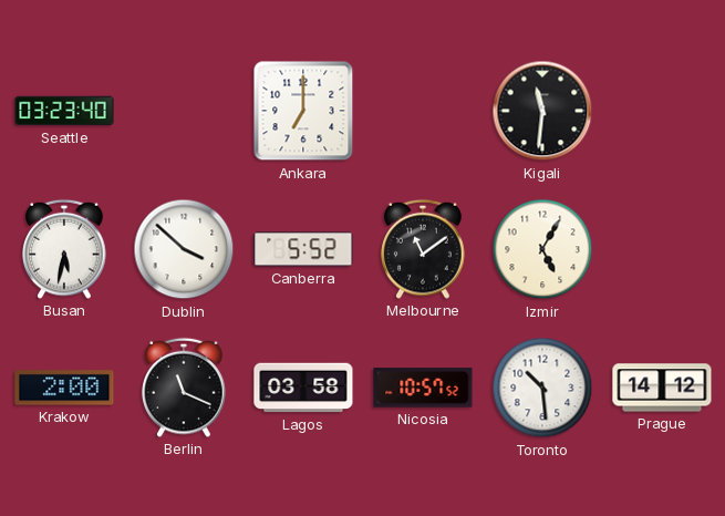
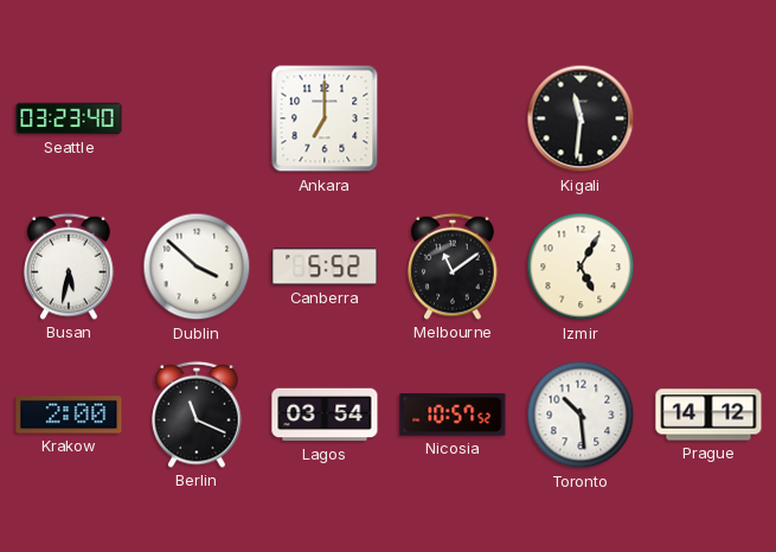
Lagos: 03:58 -> 03:54
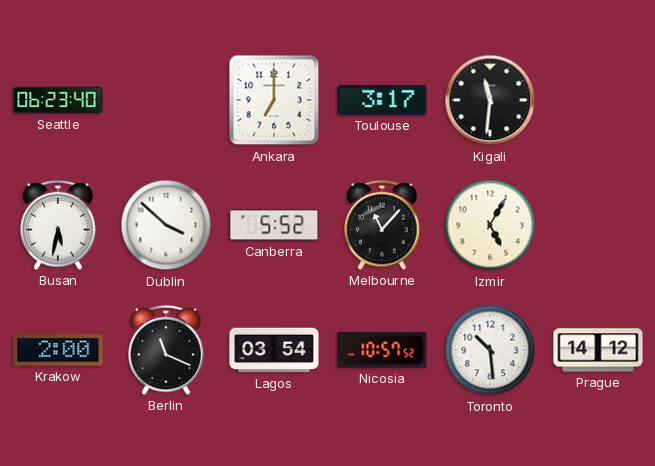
Seattle: 03:23 -> 06:23
Toulouse: none -> 3:17
Melbourne: 11:09 -> 11:07
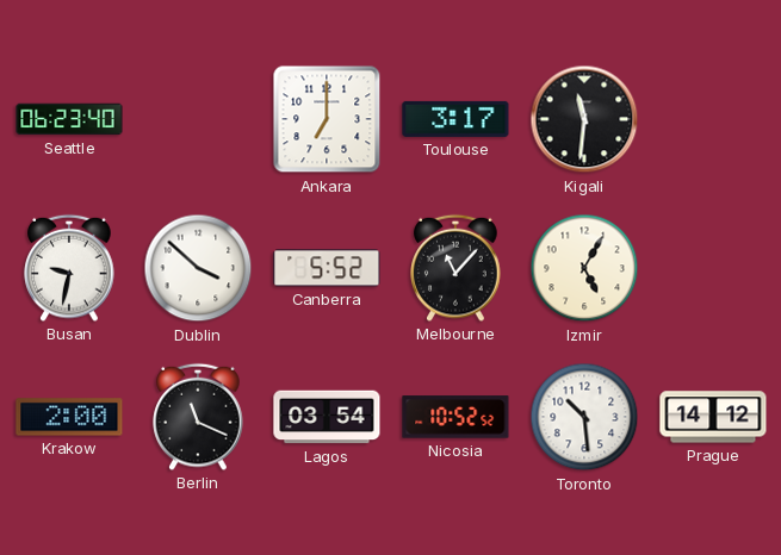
Busan: 5:32 -> 9:32
Nicosia: 10:57 -> 10:52
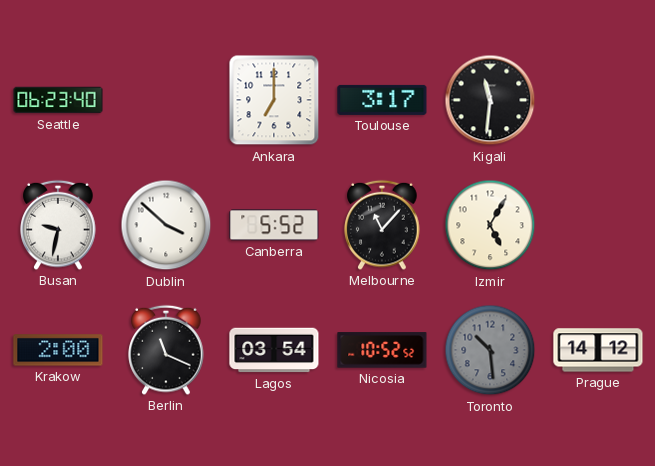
Toronto dial: white -> grey
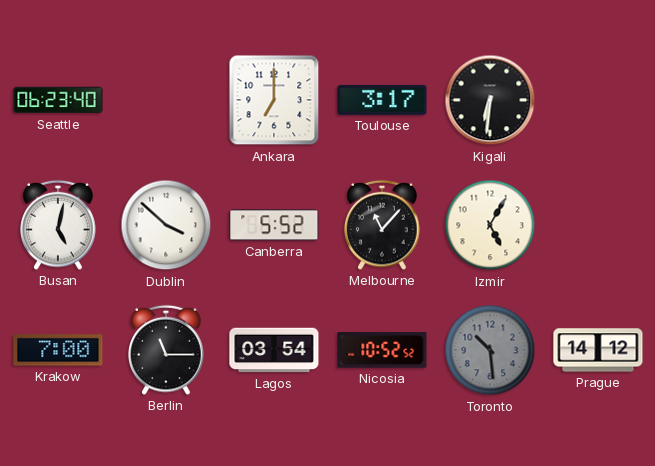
Kigali: 11:31 -> 6:31
Busan: 9:32 -> 5:02
Krakow: 2:00 -> 7:00
Berlin: 11:19 -> 11:15
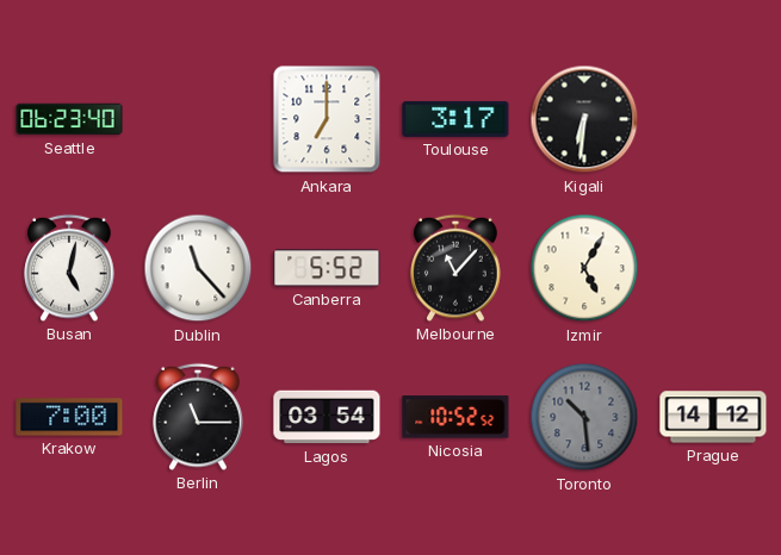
Dublin: 3:52 -> 11:23
